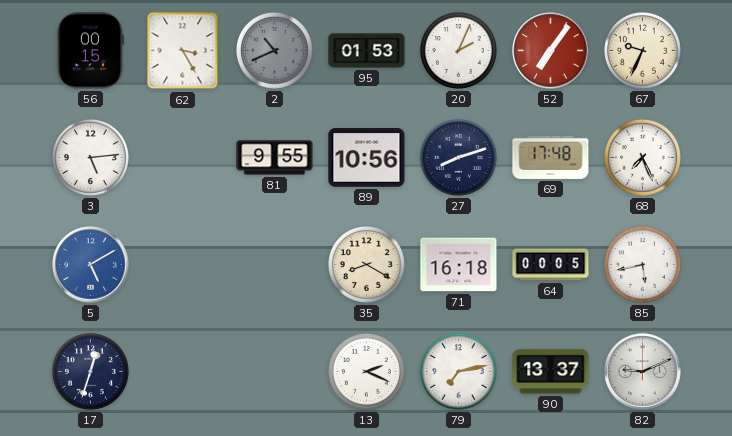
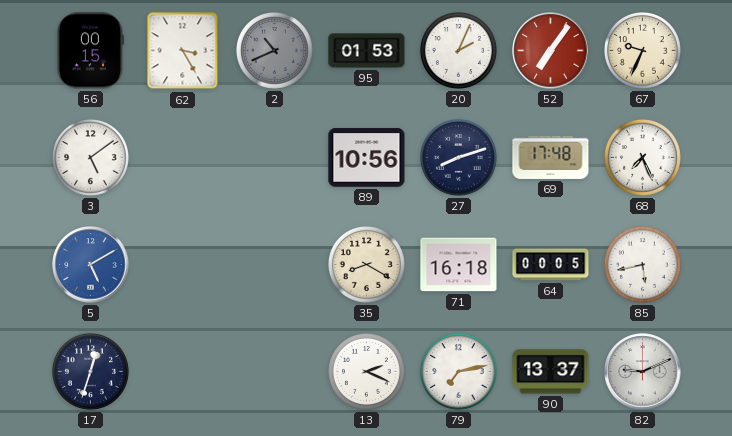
3: 5:14 -> 5:09
81: 9:55 -> none
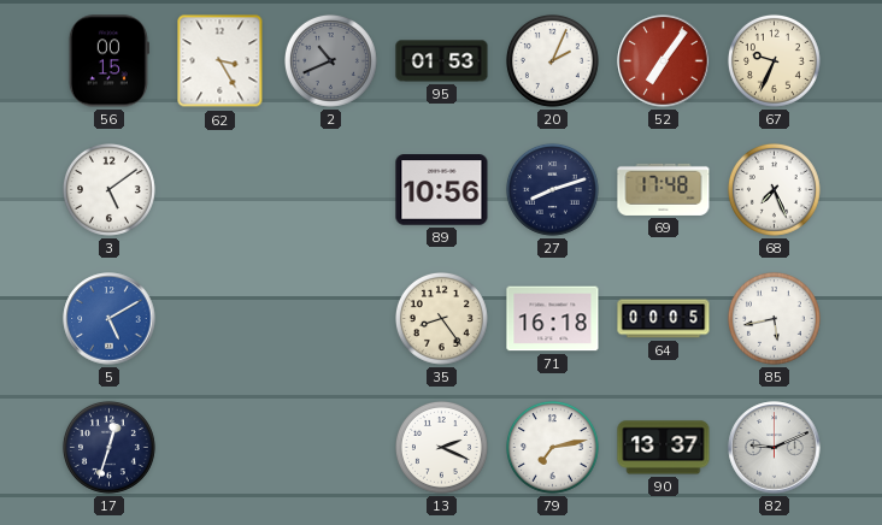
35: 8:20 -> 8:24
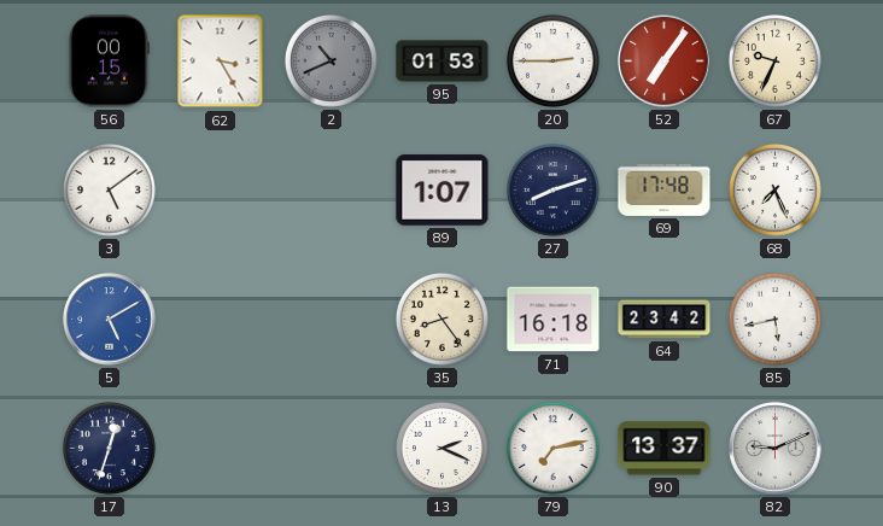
20: 2:04 -> 2:45
89: 10:56 -> 1:07
64: 00:05 -> 23:42
